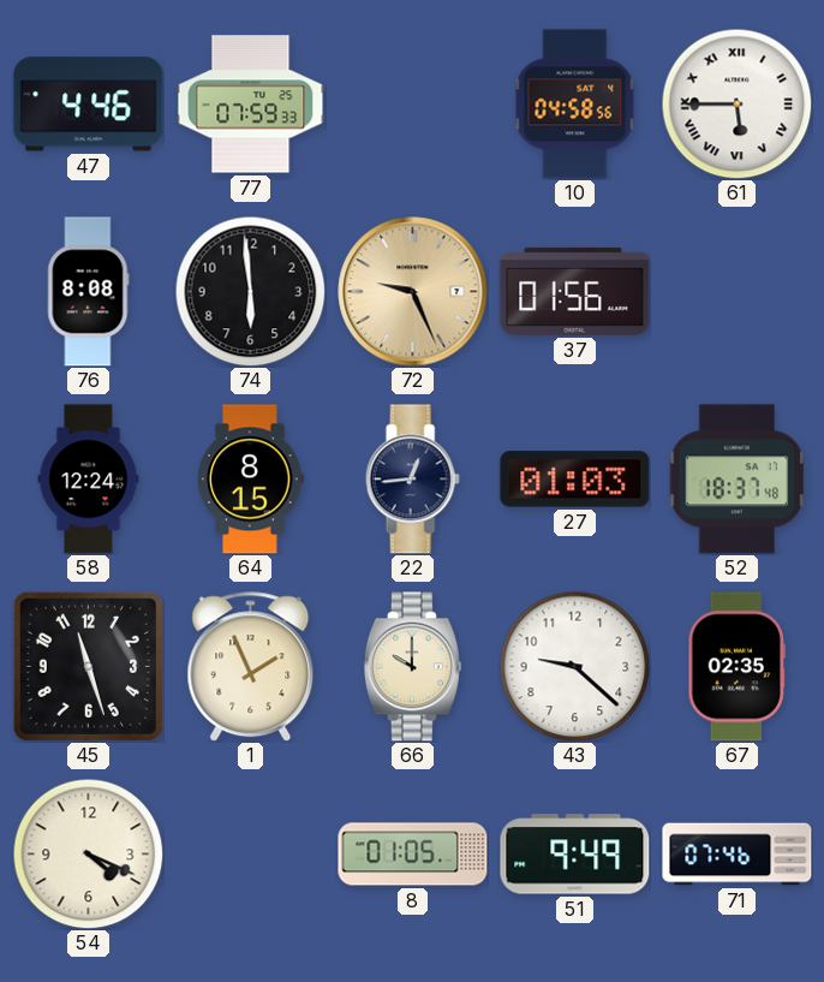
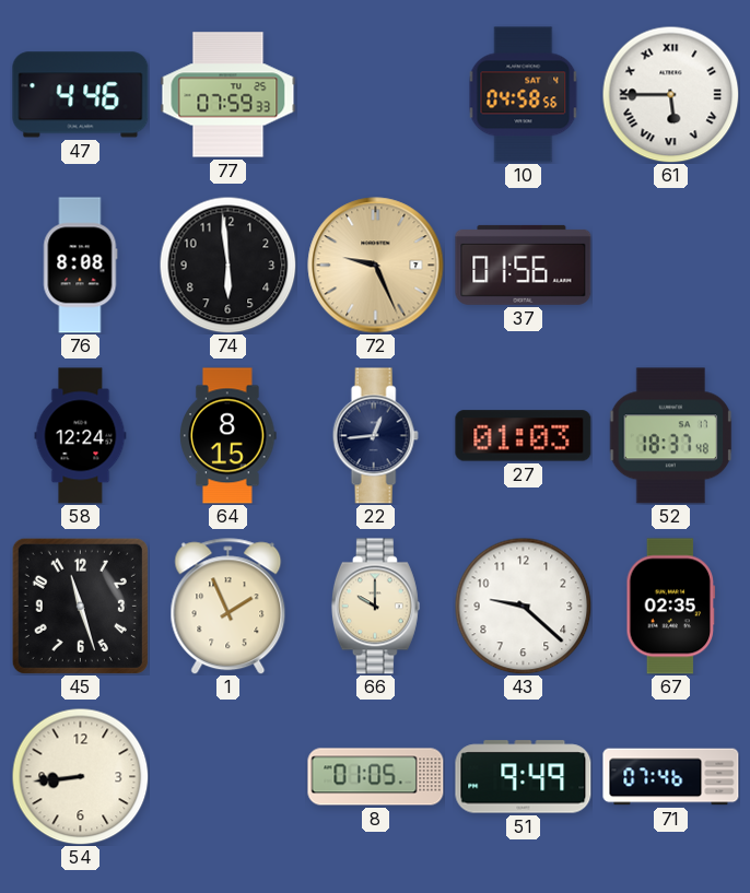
54: 4:19 -> 8:44
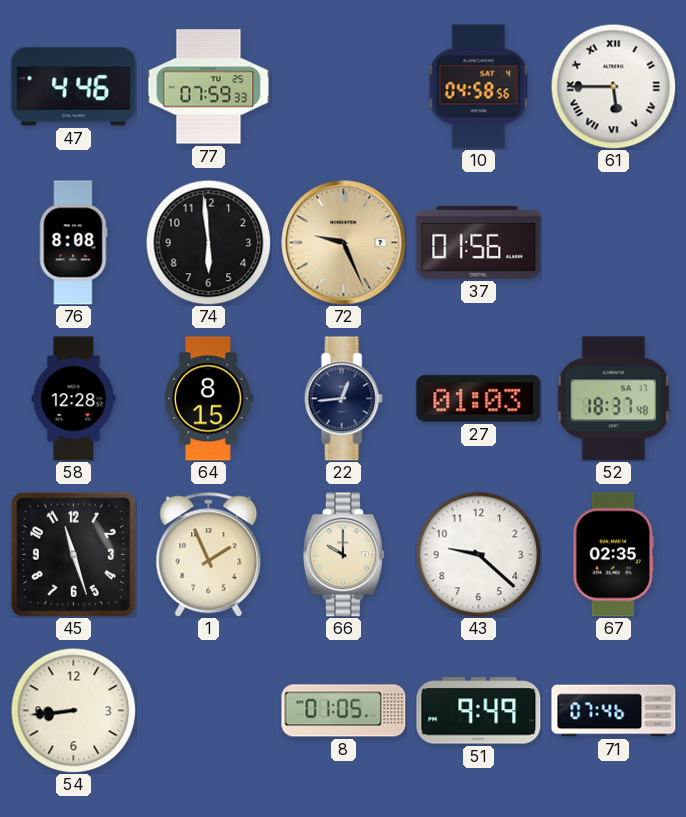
58: 12:24 -> 12:28
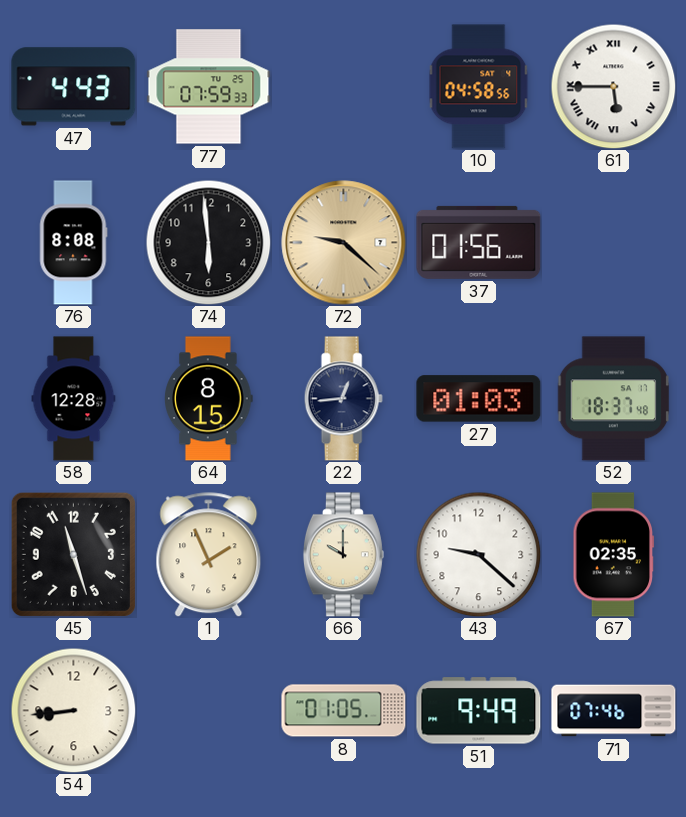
47: 4:46 -> 4:43
72: 9:26 -> 9:22
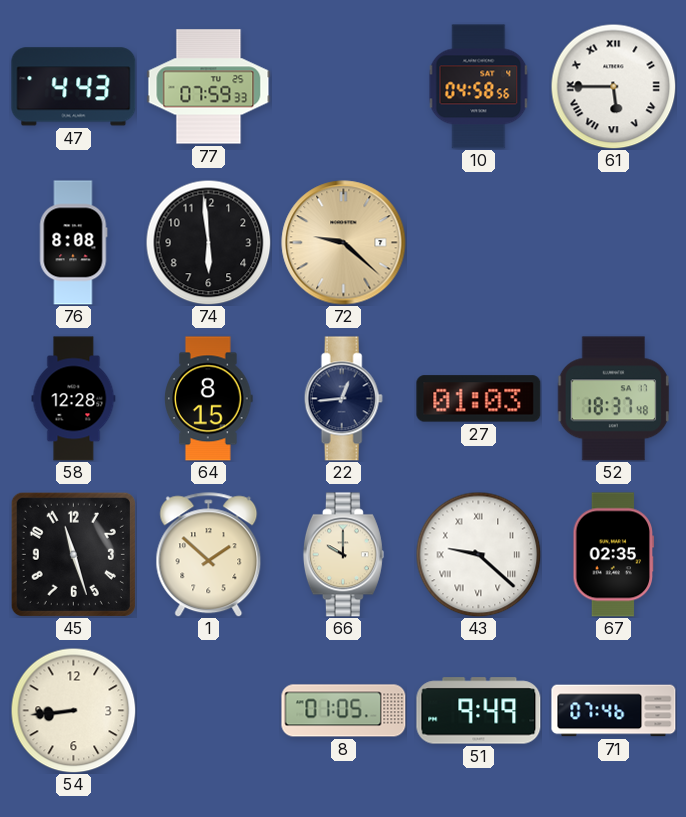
37: 01:56 -> none
1: 1:56 -> 1:52
43 numerals: Arabic -> Roman
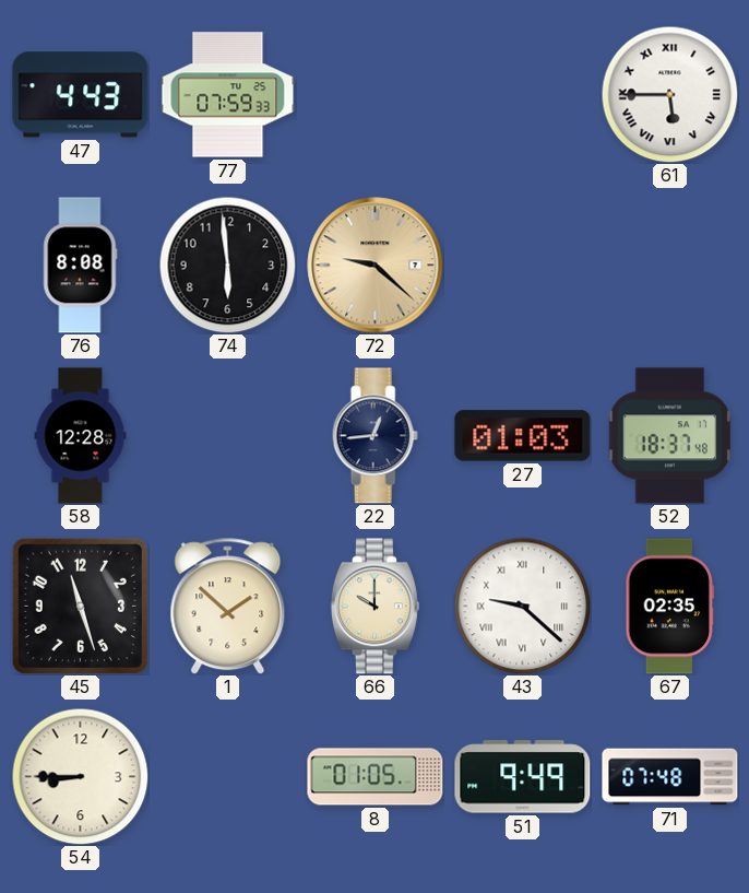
10: 04:58 -> none
64: 8:15 -> none
54: 8:44 -> 8:45
71: 07:46 -> 07:48
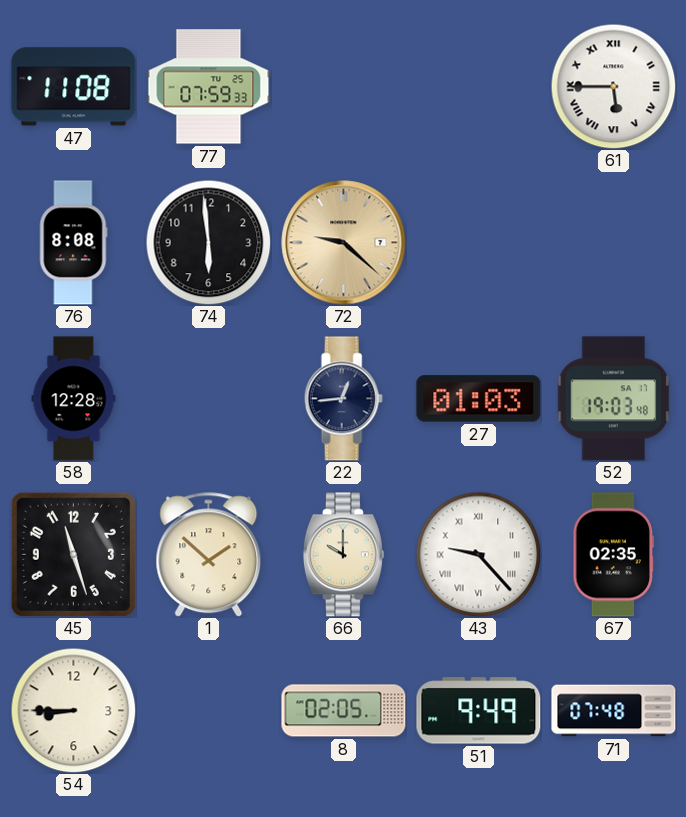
47: 4:43 -> 11:08
52: 18:37 -> 19:03
43: 9:22 -> 9:23
8: 01:05 -> 02:05
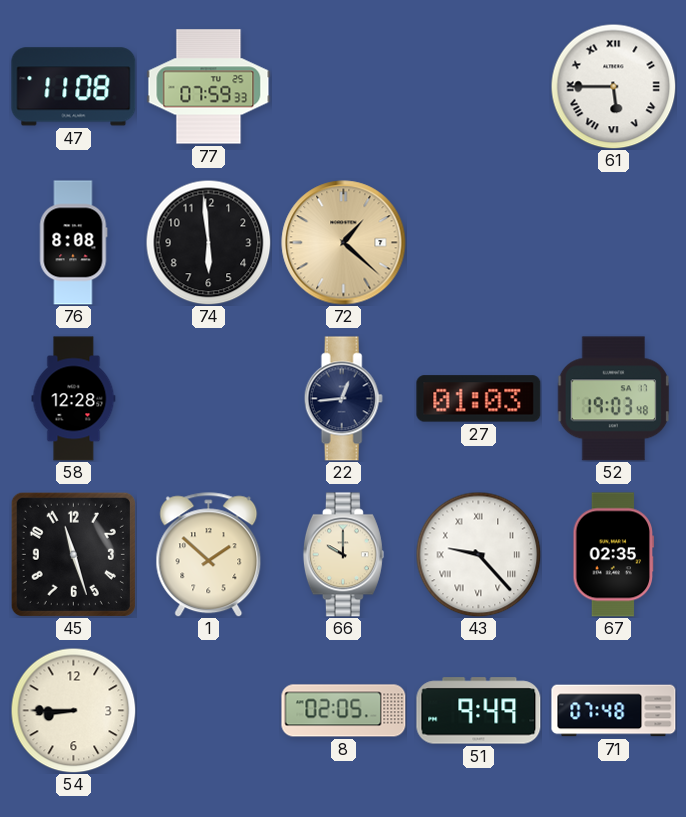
72: 9:22 -> 1:22
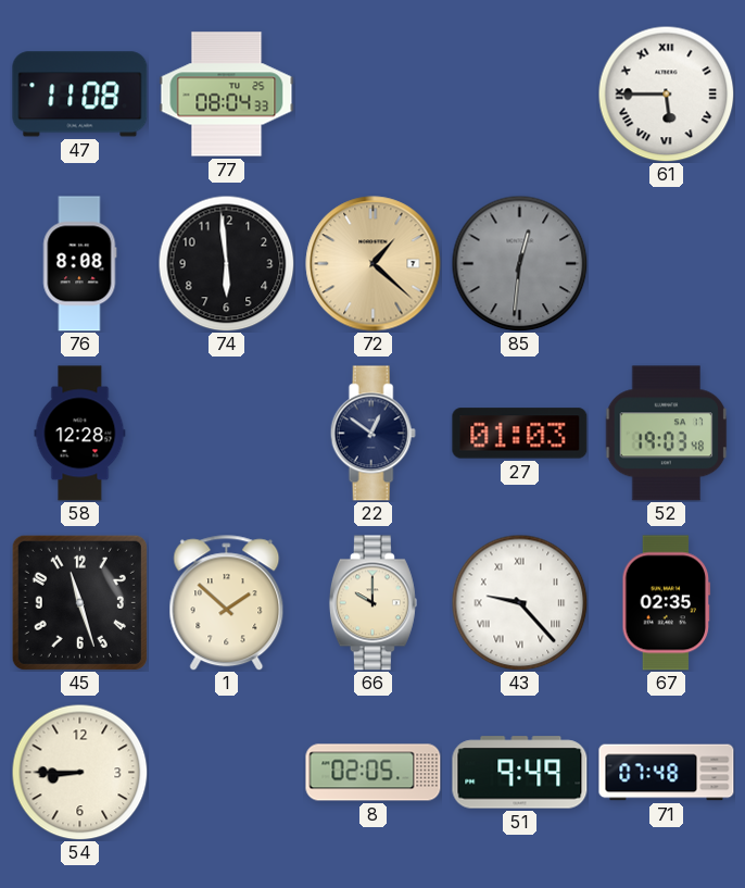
77: 07:59 -> 08:04
85: none -> 12:31
22: 12:44 -> 12:51
